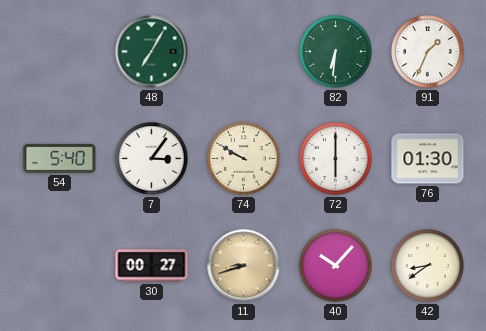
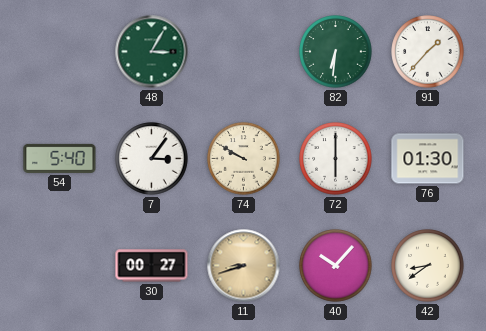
48: 7:05 -> 3:05
91: 1:34 -> 1:37
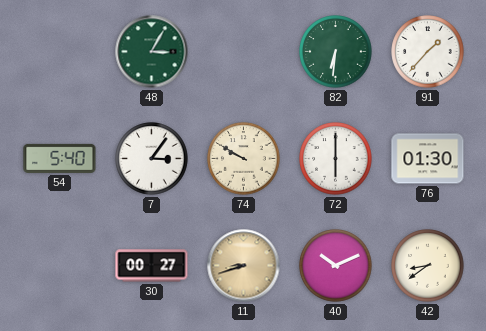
40: 10:07 -> 10:11
